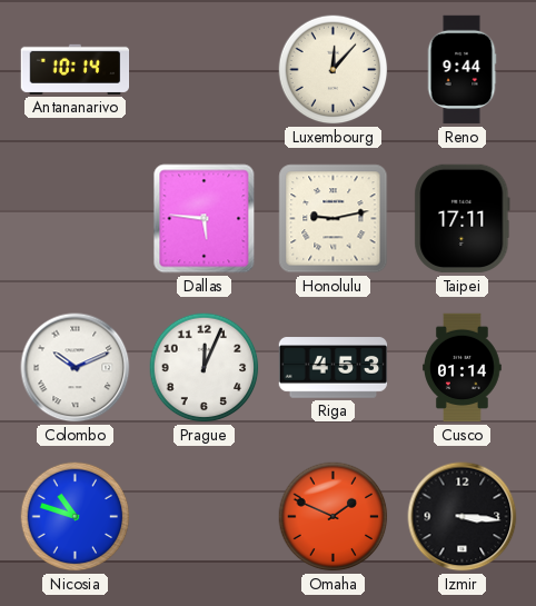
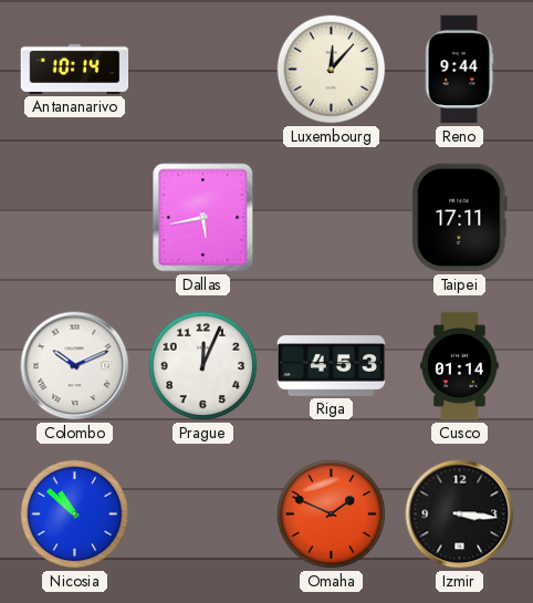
Dallas: 5:46 -> 5:43
Honolulu: 9:13 -> none
Nicosia: 10:48 -> 10:52
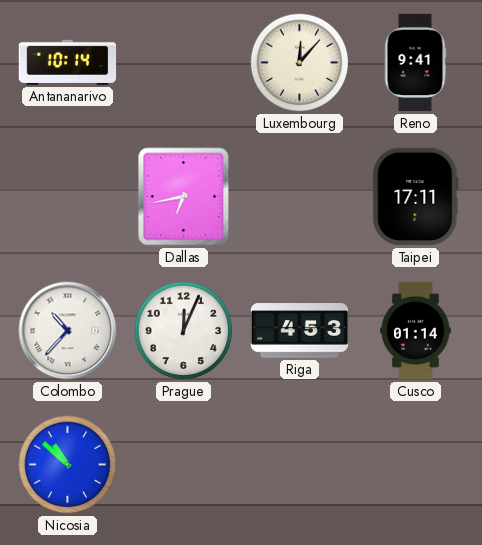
Reno: 9:44 -> 9:41
Dallas: 5:43 -> 6:43
Colombo: 10:11 -> 10:37
Omaha: 1:49 -> none
Izmir: 3:16 -> none
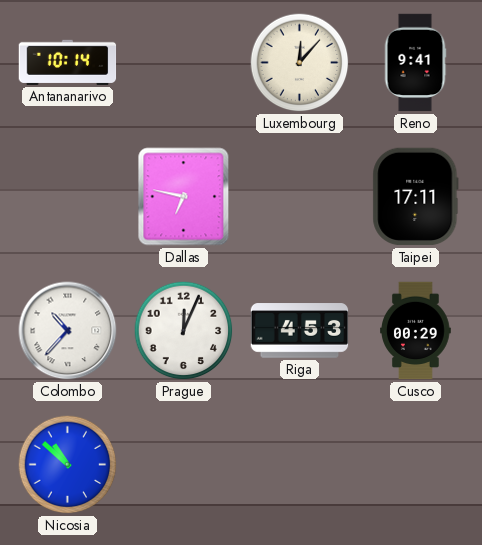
Dallas: 6:43 -> 6:47
Cusco: 01:14 -> 00:29
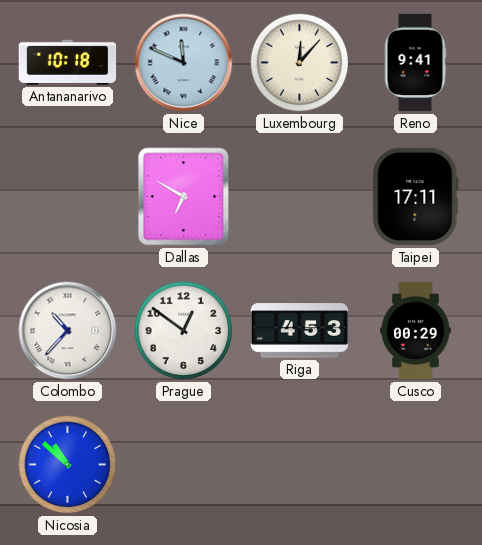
Antananarivo: 10:14 -> 10:18
Nice: none -> 11:49
Dallas: 6:47 -> 6:50
Prague: 12:04 -> 12:51
